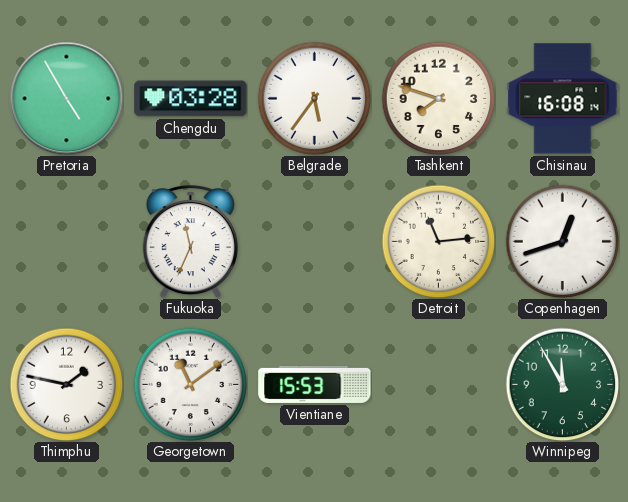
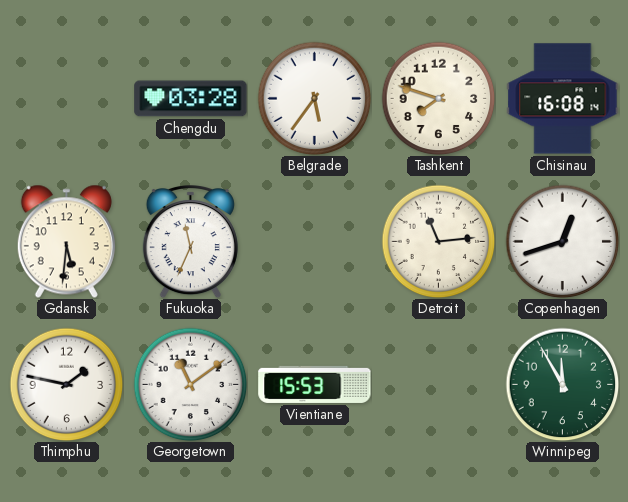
Pretoria: 4:55 -> none
Gdansk: none -> 5:31
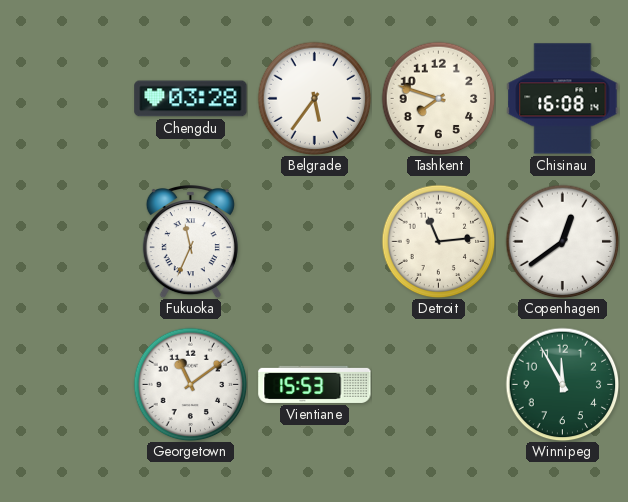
Gdansk: 5:31 -> none
Copenhagen: 12:42 -> 12:39
Thimphu: 1:47 -> none
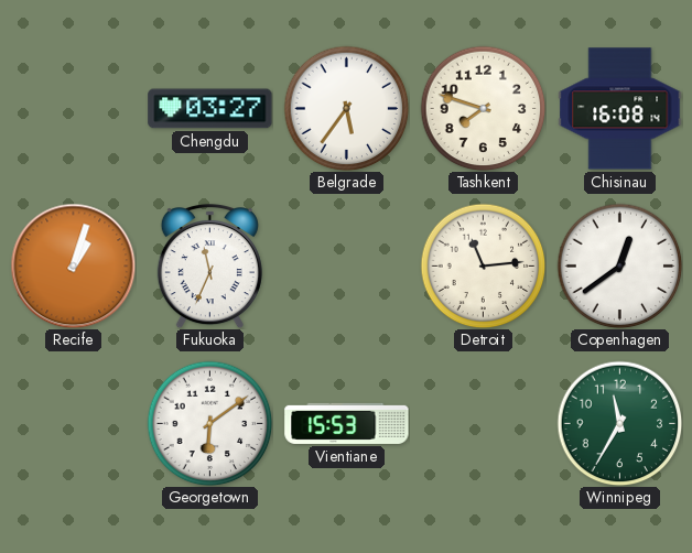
Chengdu: 03:28 -> 03:27
Recife: none -> 1:03
Georgetown: 11:09 -> 6:09
Winnipeg: 11:55 -> 11:35
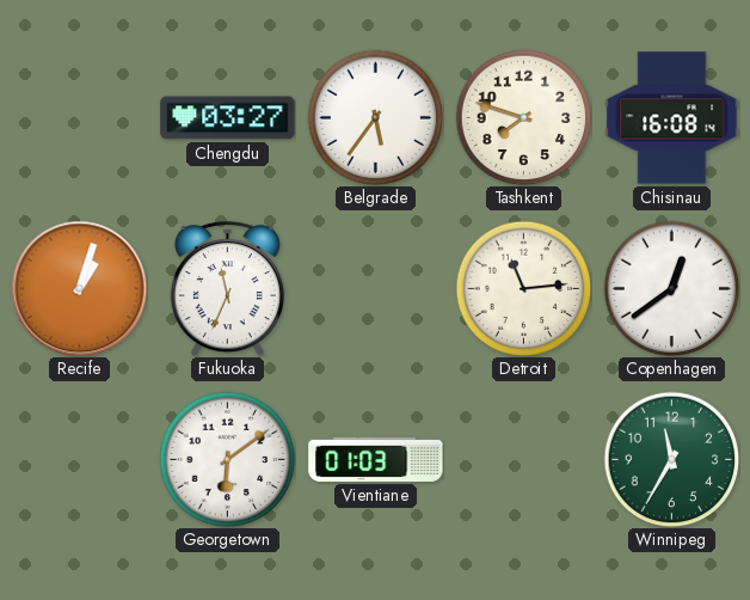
Vientiane: 15:53 -> 01:03
